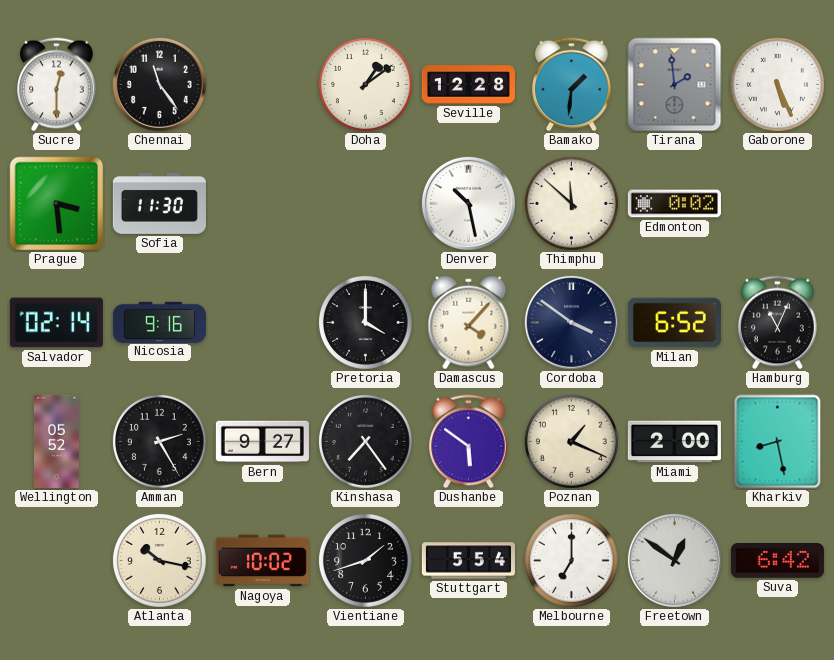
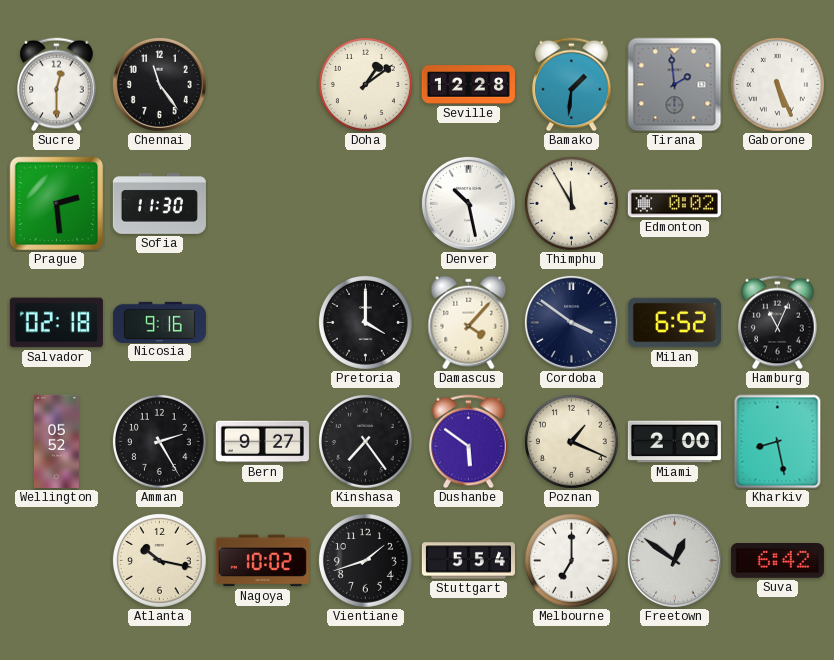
Prague: 3:29 -> 2:29
Thimphu: 11:52 -> 11:55
Salvador: 02:14 -> 02:18
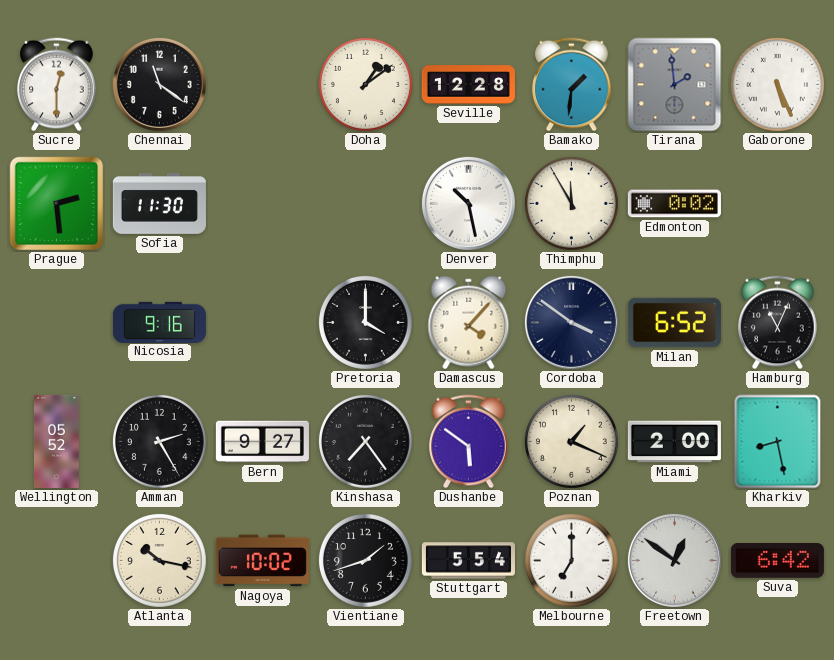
Chennai: 11:24 -> 11:21
Salvador: 02:18 -> none
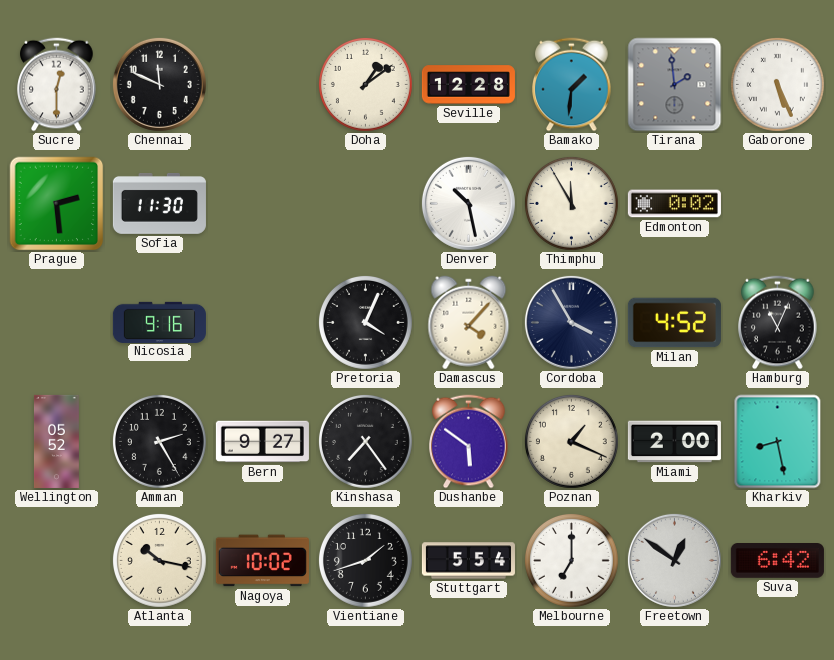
Chennai: 11:21 -> 11:49
Pretoria: 4:00 -> 4:04
Cordoba: 3:51 -> 3:55
Milan: 6:52 -> 4:52
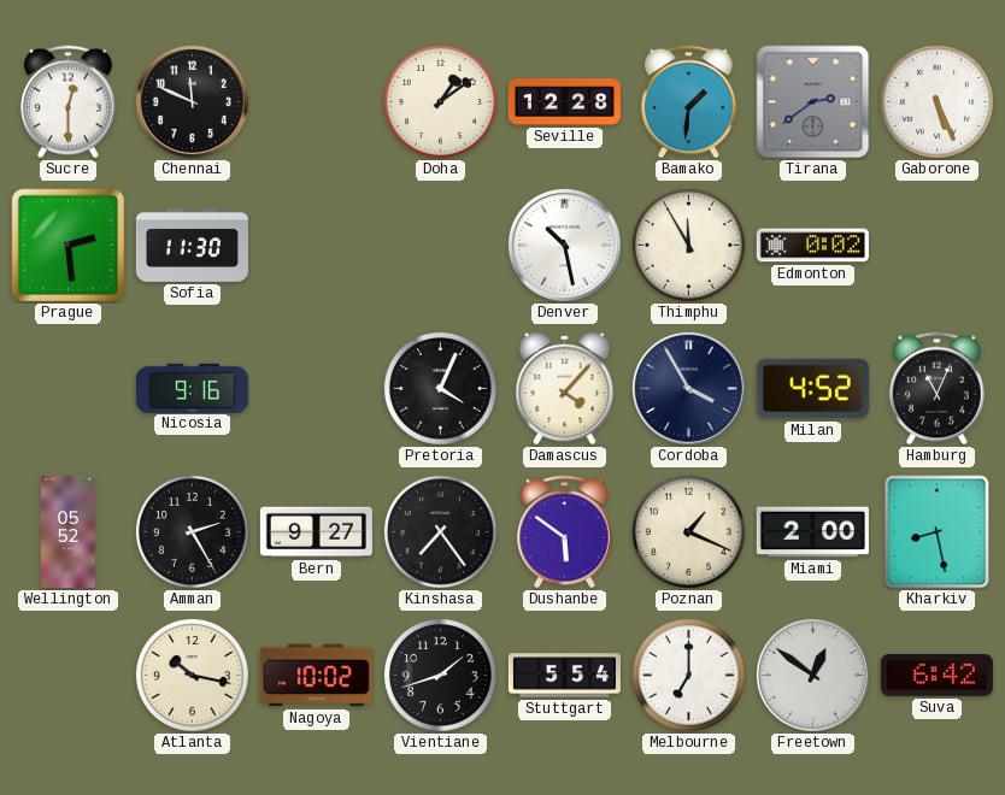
Tirana: 1:59 -> 2:39
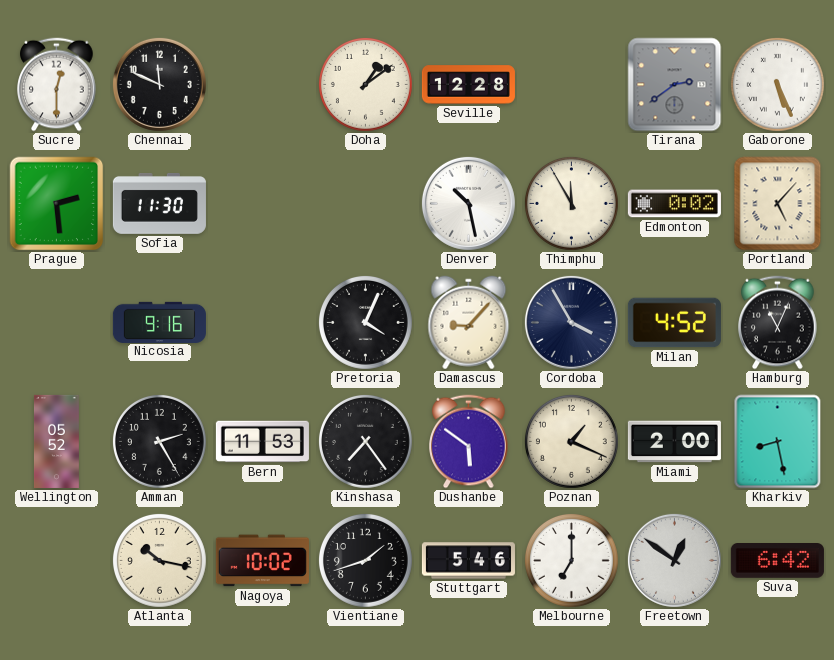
Bamako: 1:31 -> none
Portland: none -> 5:07
Damascus: 4:07 -> 9:07
Bern: 9:27 -> 11:53
Stuttgart: 5:54 -> 5:46
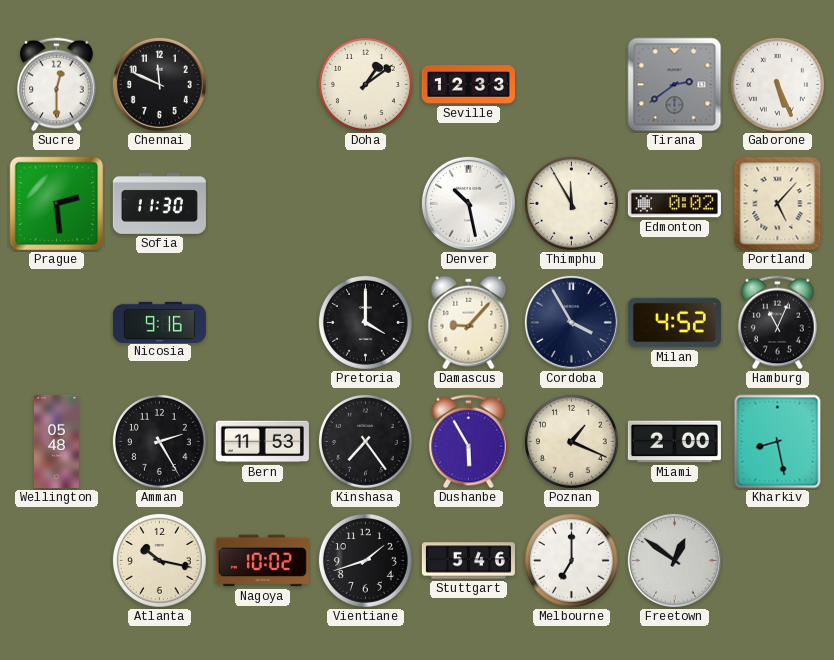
Seville: 12:28 -> 12:33
Pretoria: 4:04 -> 4:00
Wellington: 05:52 -> 05:48
Dushanbe: 5:51 -> 5:55
Suva: 6:42 -> none
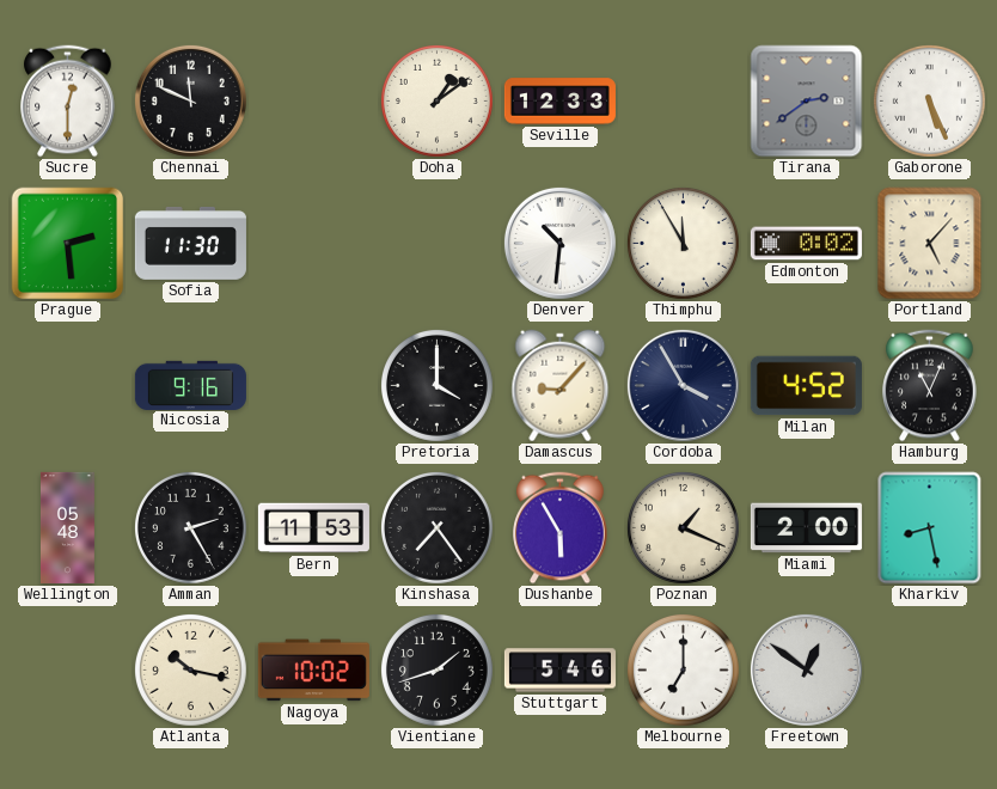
Denver: 10:28 -> 10:31
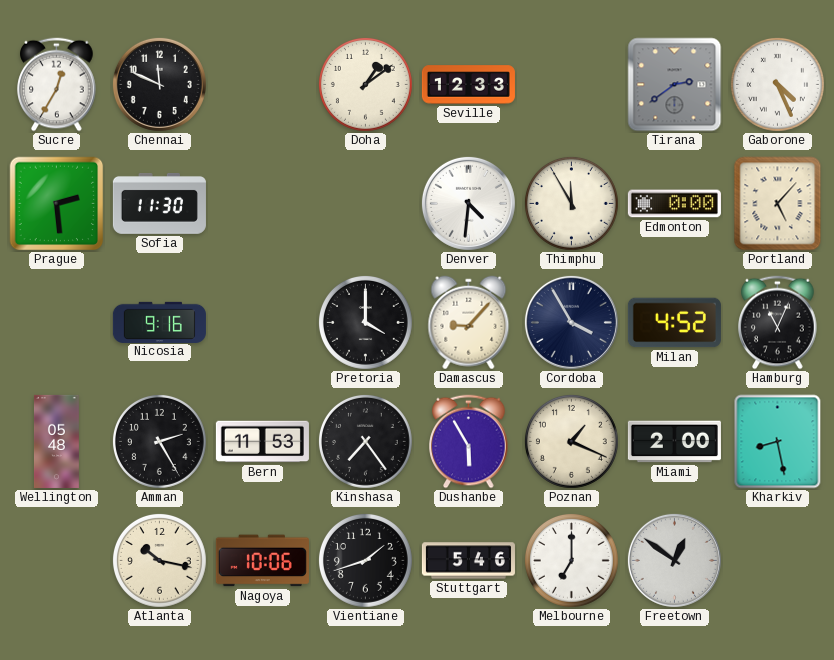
Sucre: 12:30 -> 12:35
Gaborone: 5:26 -> 4:26
Denver: 10:31 -> 4:31
Edmonton: 0:02 -> 0:00
Nagoya: 10:02 -> 10:06
